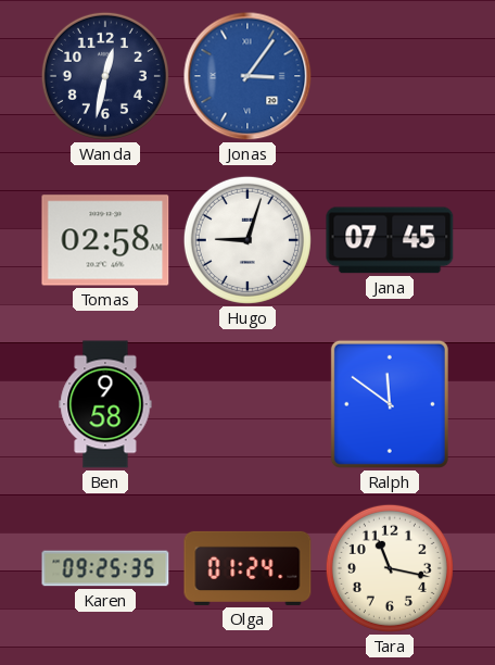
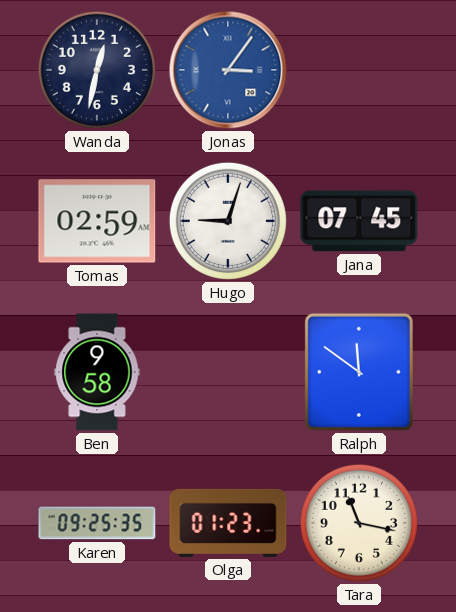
Tomas: 02:58 -> 02:59
Olga: 01:24 -> 01:23
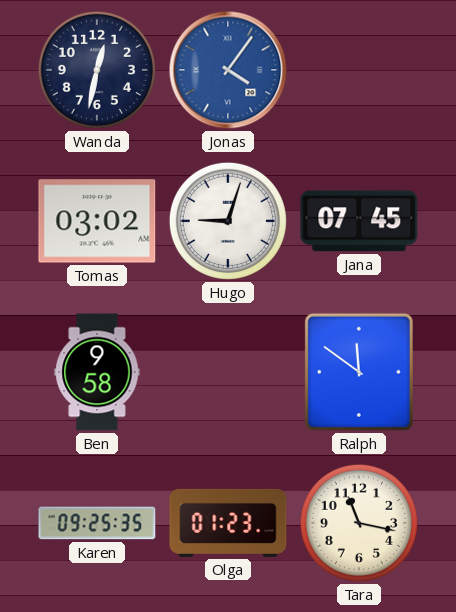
Jonas: 3:06 -> 4:06
Tomas: 02:59 -> 03:02
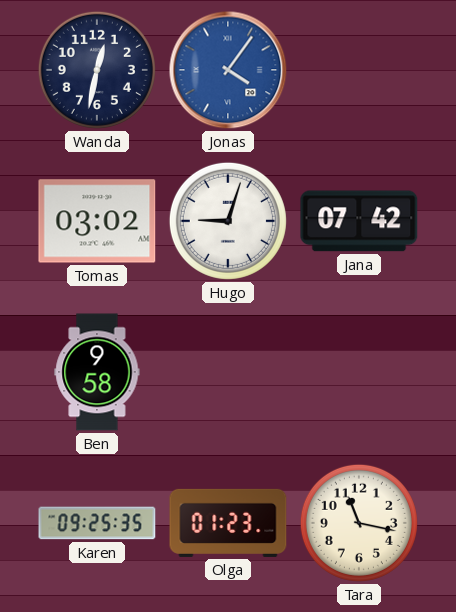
Jana: 07:45 -> 07:42
Ralph: 11:51 -> none
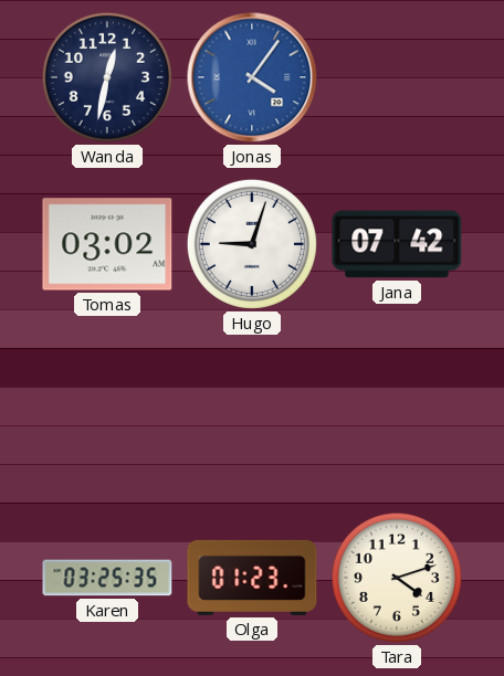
Ben: 9:58 -> none
Karen: 09:25 -> 03:25
Tara: 11:17 -> 4:12
